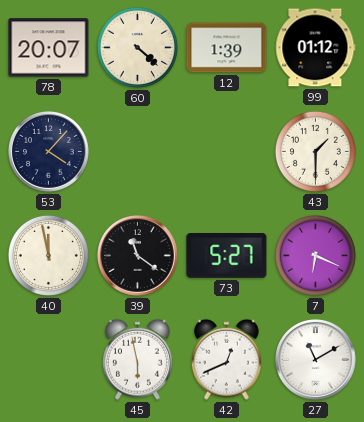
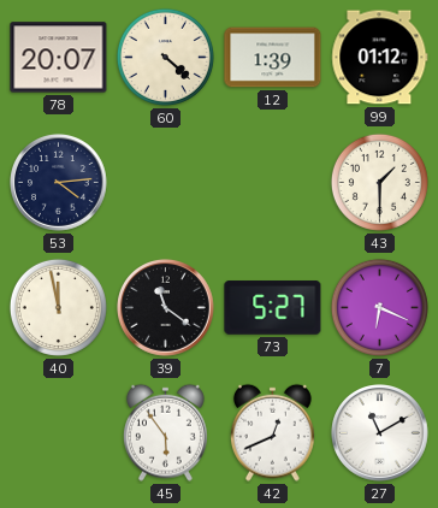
53: 4:07 -> 4:14
45: 5:58 -> 5:54
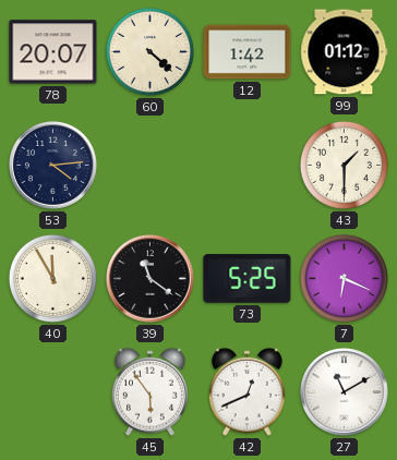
12: 1:39 -> 1:42
40: 11:58 -> 11:55
73: 5:27 -> 5:25
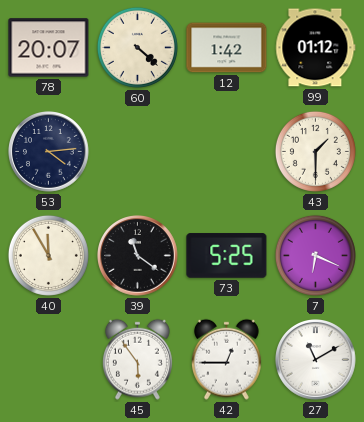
42: 12:41 -> 12:45
